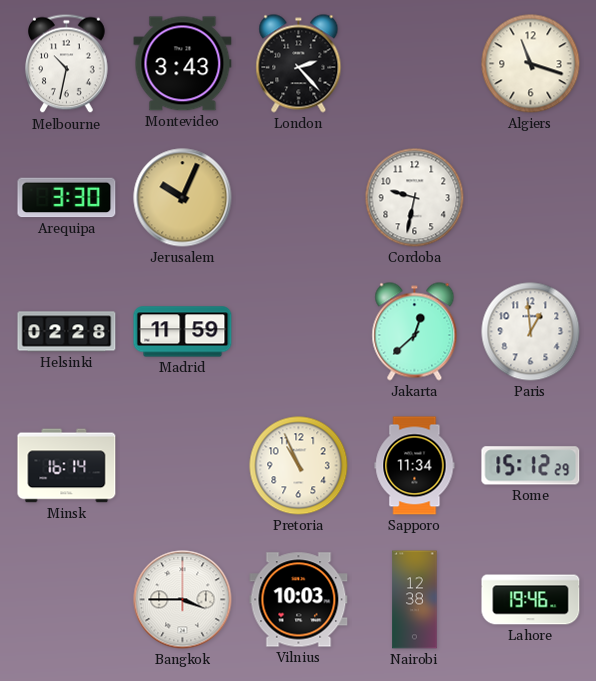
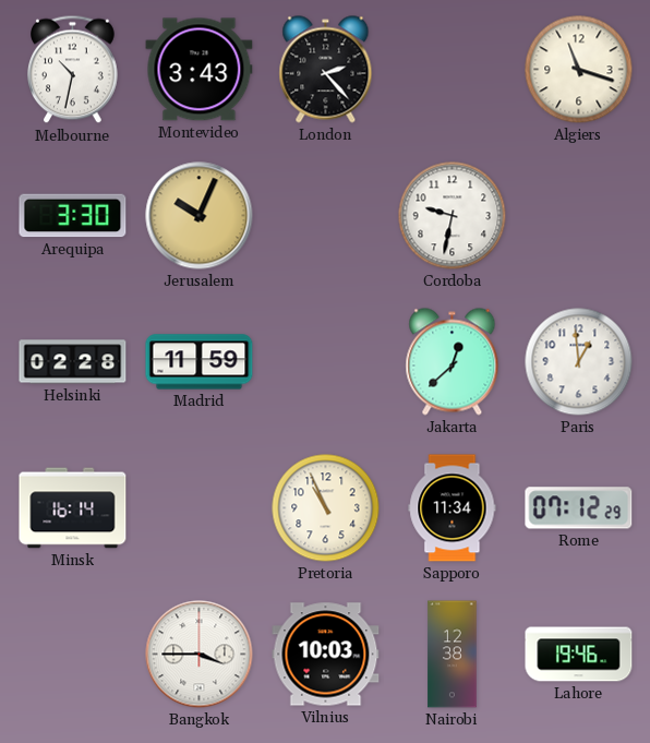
Rome: 15:12 -> 07:12
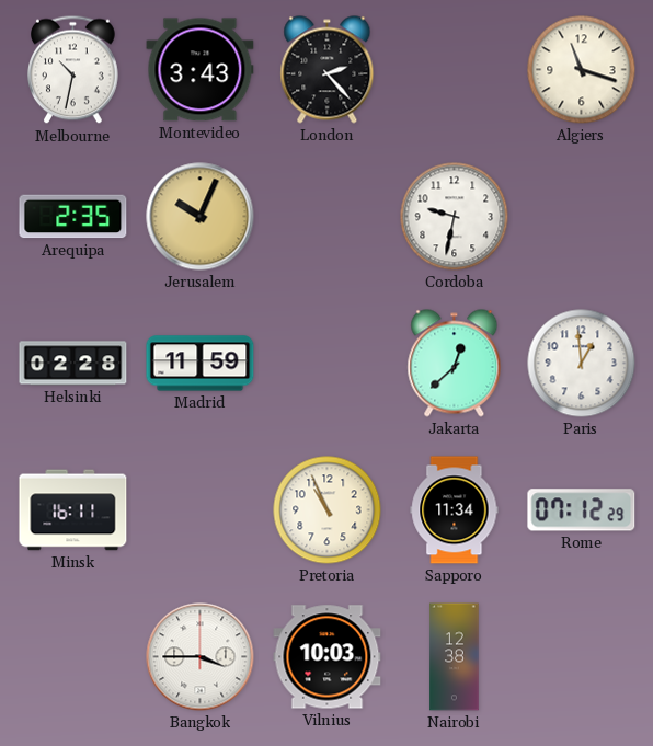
Arequipa: 3:30 -> 2:35
Minsk: 16:14 -> 16:11
Lahore: 19:46 -> none
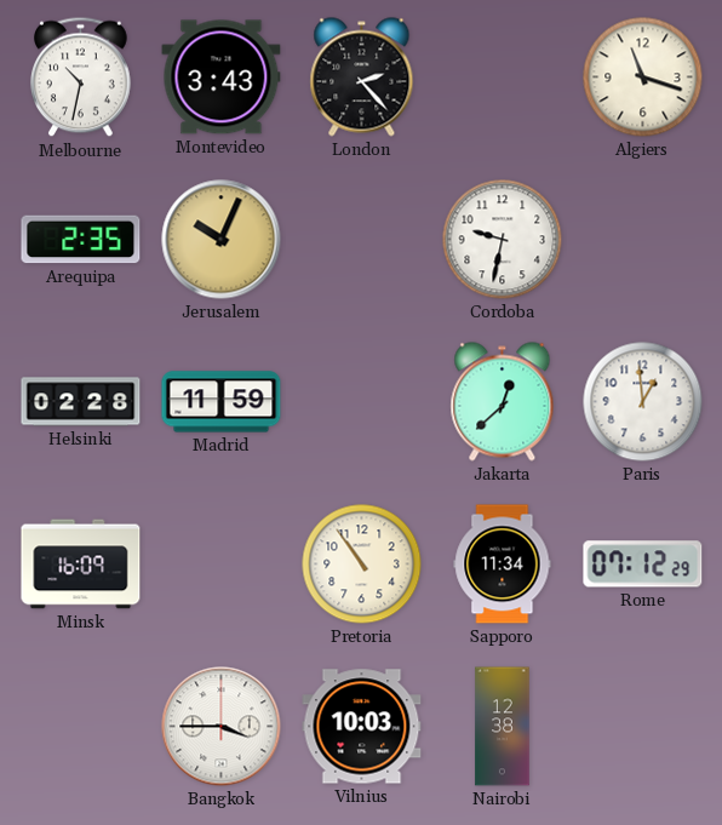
Minsk: 16:11 -> 16:09
Pretoria: 10:56 -> 10:54
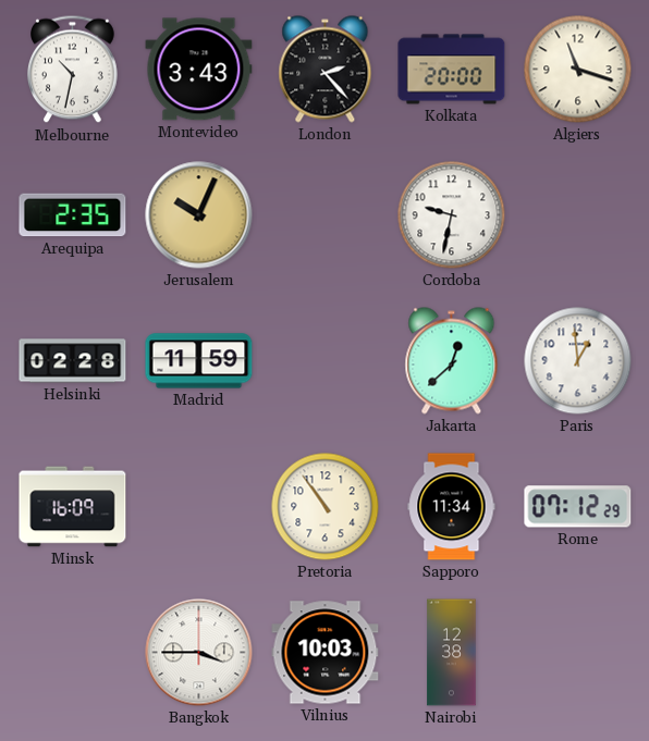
Kolkata: none -> 20:00
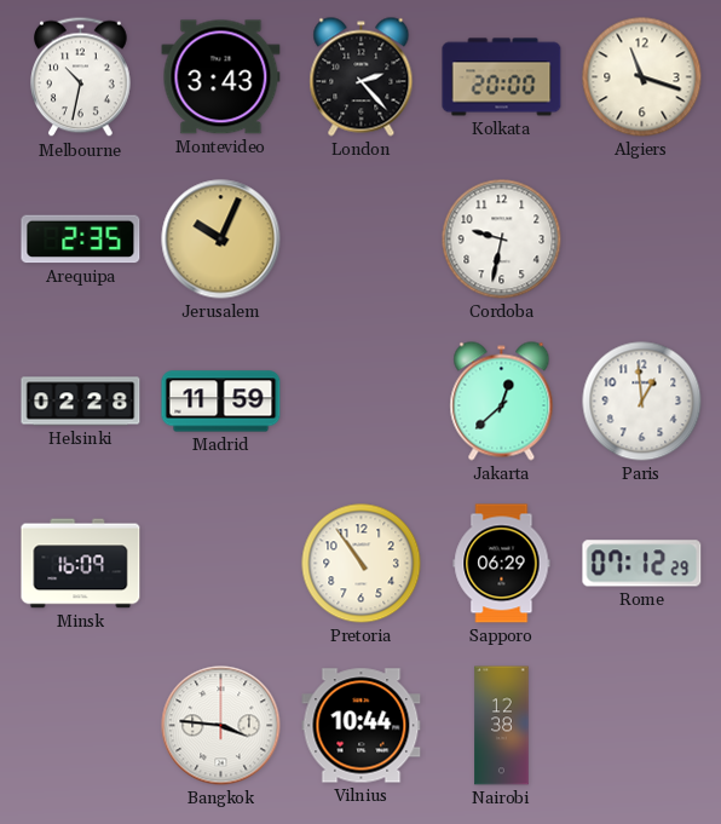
Sapporo: 11:34 -> 06:29
Bangkok: 3:45 -> 3:46
Vilnius: 10:03 -> 10:44
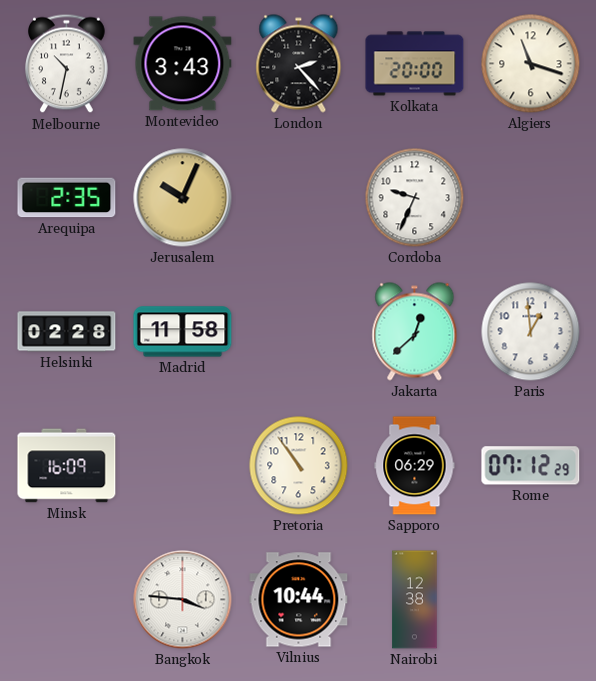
Cordoba: 9:32 -> 9:34
Madrid: 11:59 -> 11:58
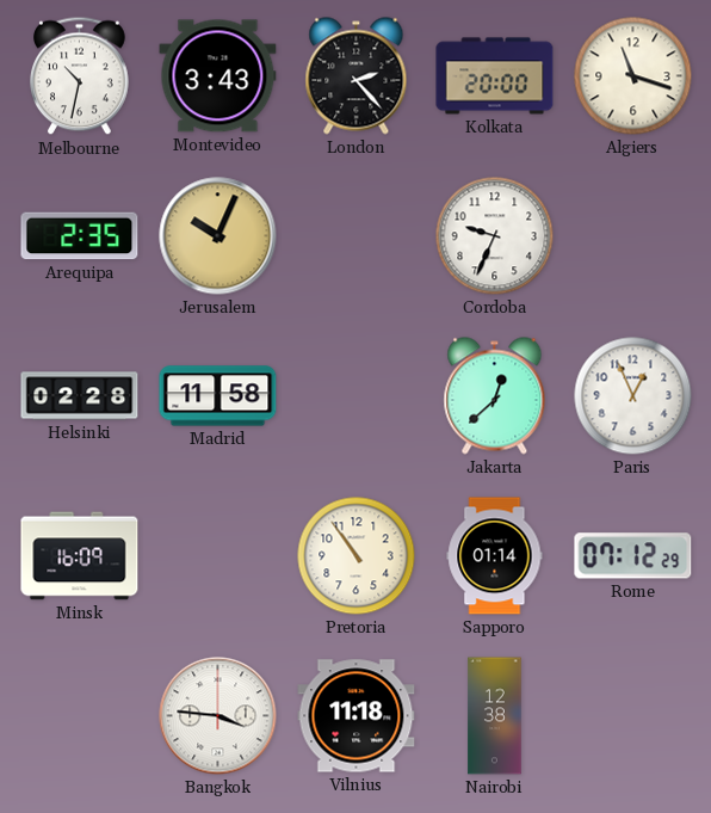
Paris: 12:59 -> 12:56
Sapporo: 06:29 -> 01:14
Vilnius: 10:44 -> 11:18
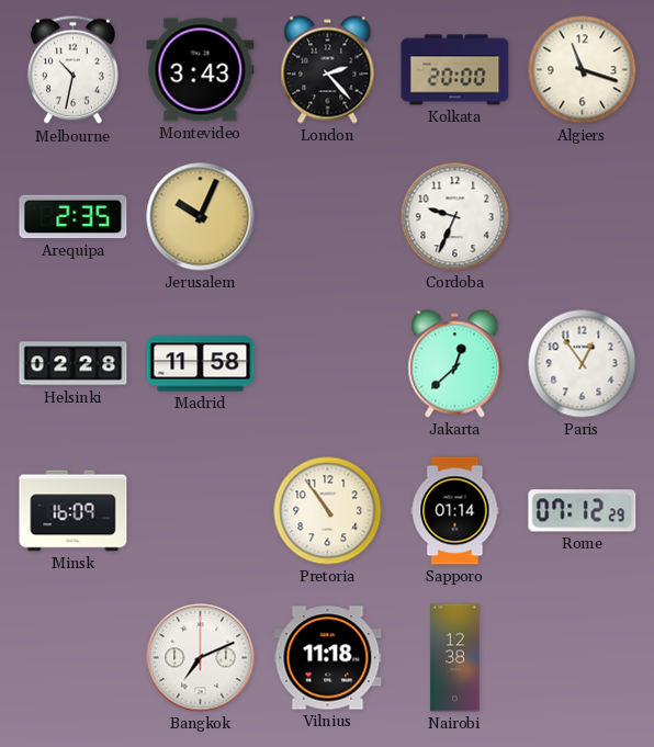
Paris: 12:56 -> 12:54
Bangkok: 3:46 -> 7:11
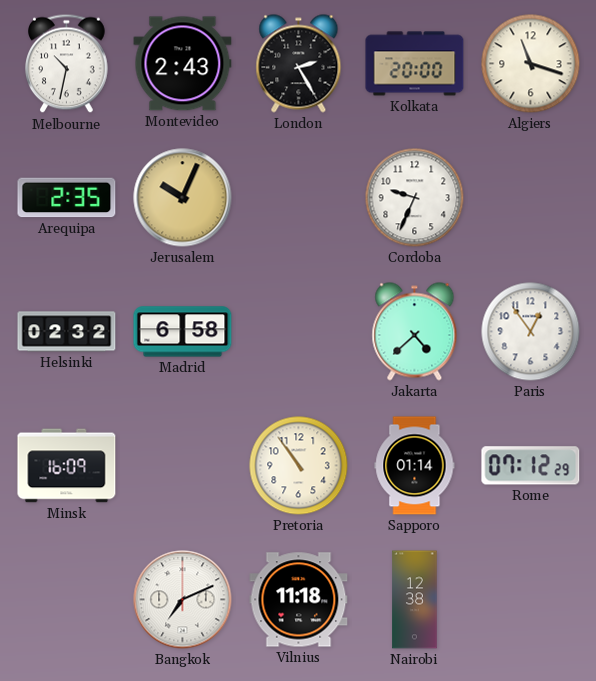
Montevideo: 3:43 -> 2:43
London: 2:23 -> 2:25
Helsinki: 02:28 -> 02:32
Madrid: 11:58 -> 6:58
Jakarta: 12:38 -> 4:38
